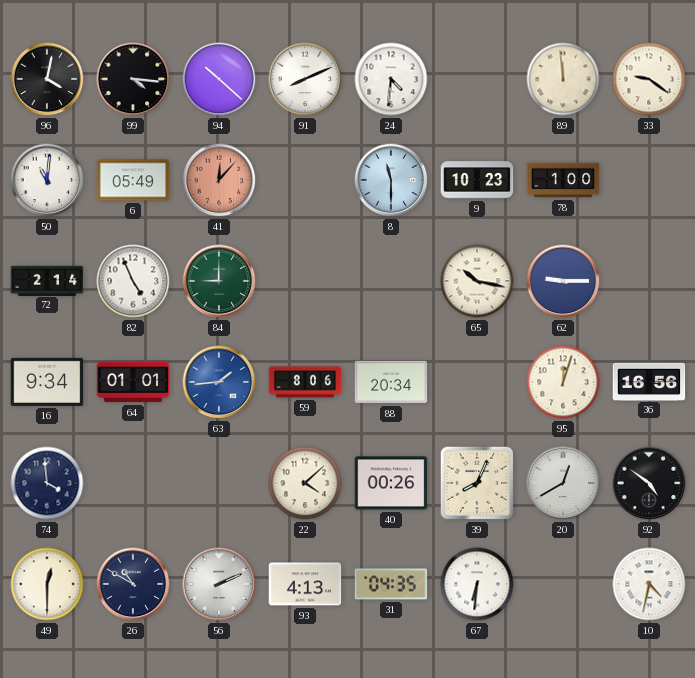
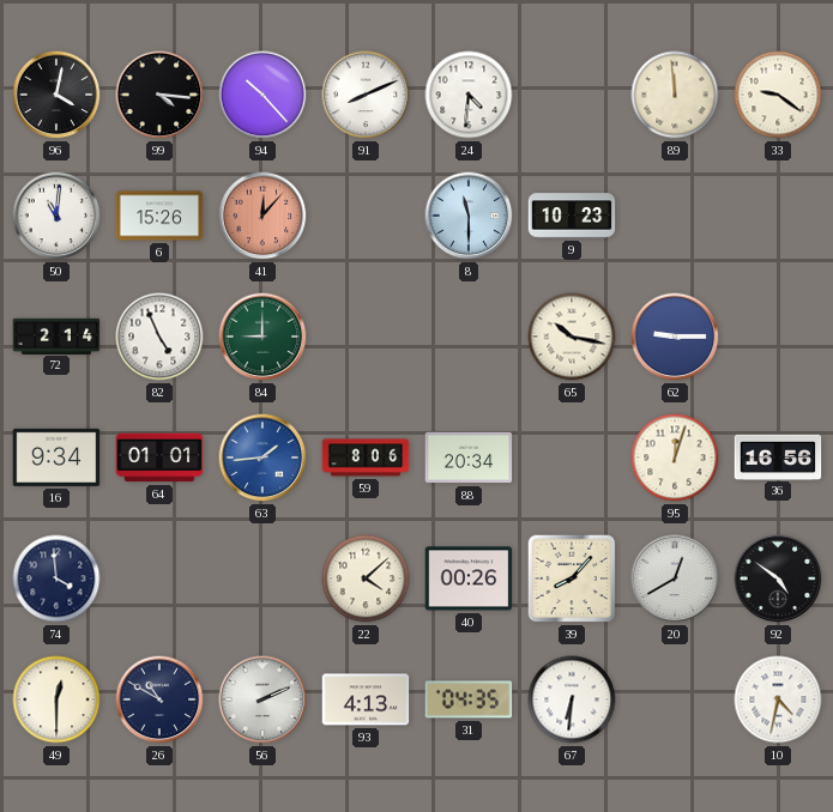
94: 10:22 -> 10:23
6: 05:49 -> 15:26
78: 1:00 -> none
39: 8:04 -> 8:07
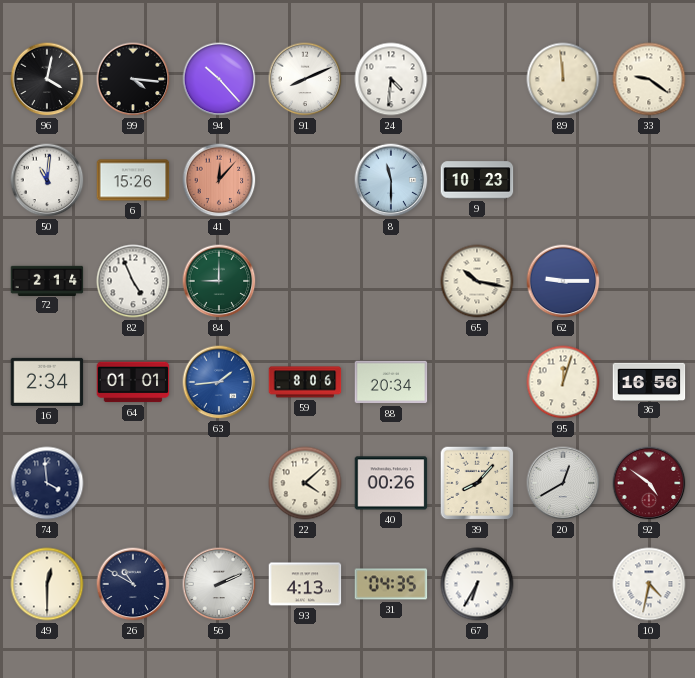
16: 9:34 -> 2:34
92 dial: black -> burgundy
67: 6:31 -> 6:35
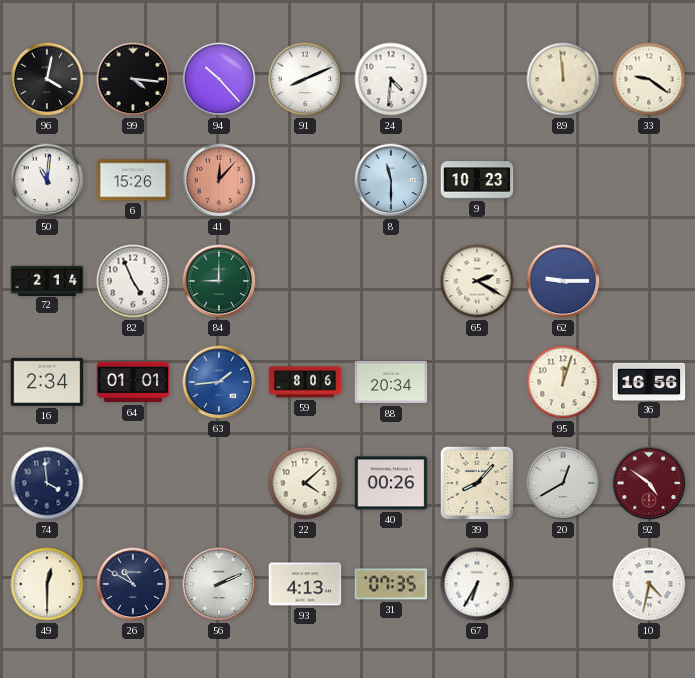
65: 10:17 -> 2:20
31: 04:35 -> 07:35
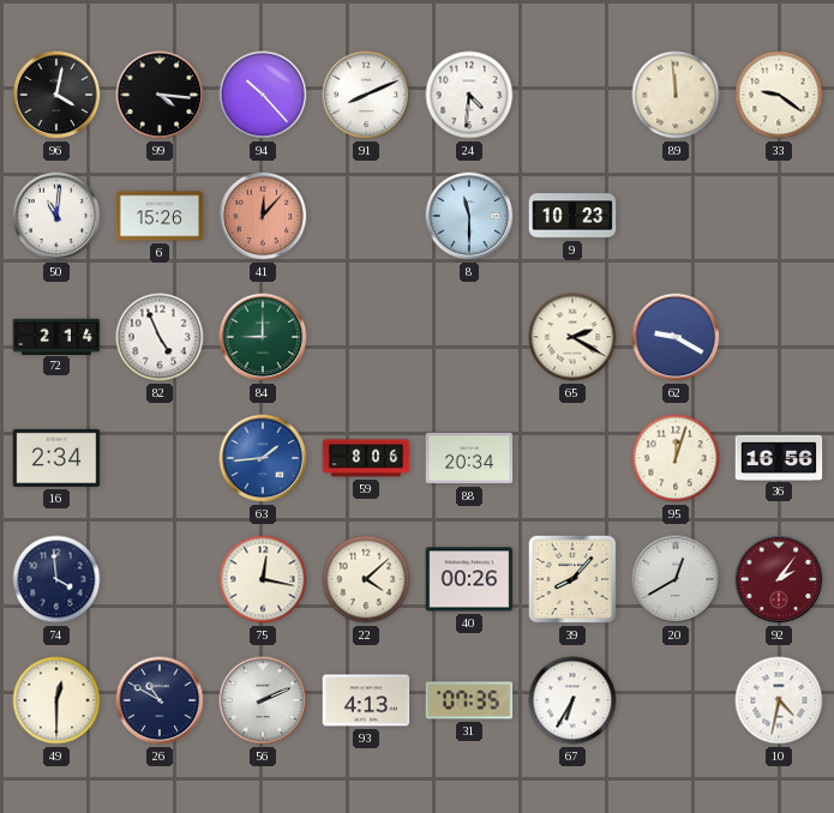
62: 9:15 -> 9:20
64: 01:01 -> none
75: none -> 12:17
92: 4:51 -> 2:06
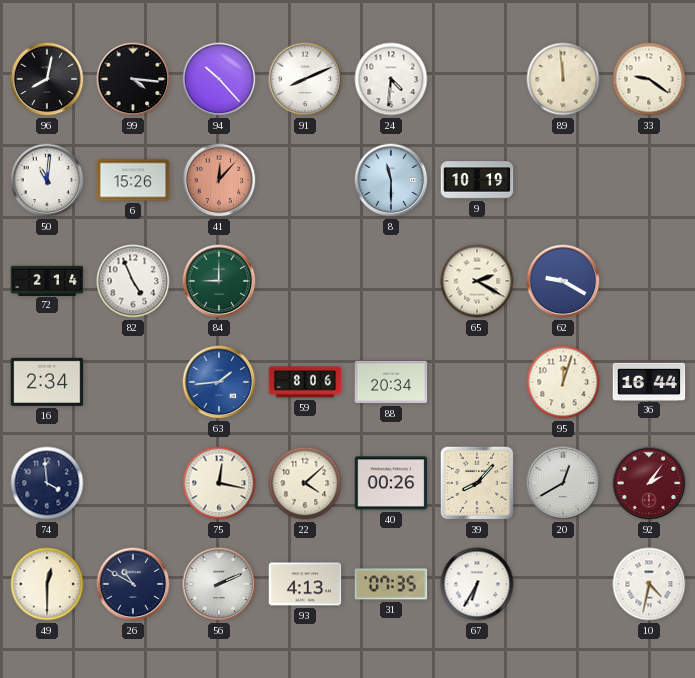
96: 4:02 -> 8:02
9: 10:23 -> 10:19
36: 16:56 -> 16:44
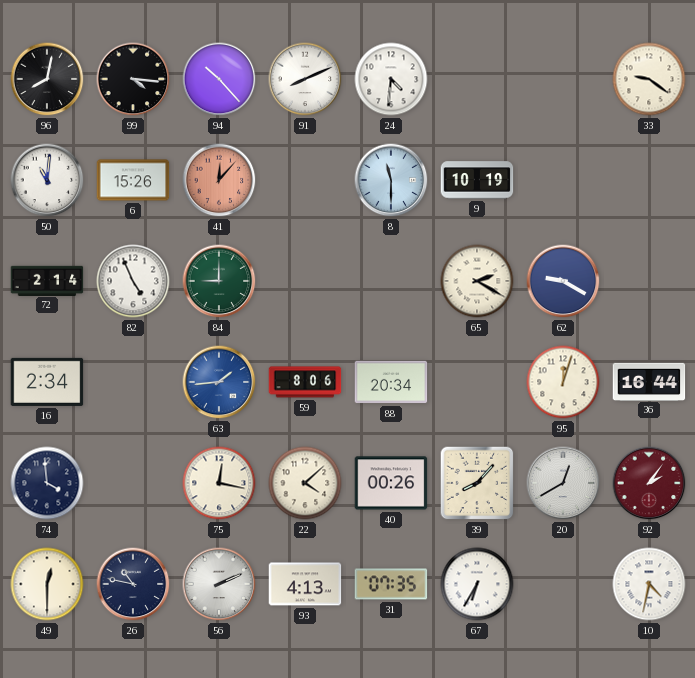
89: 11:59 -> none
26: 10:50 -> 10:47
